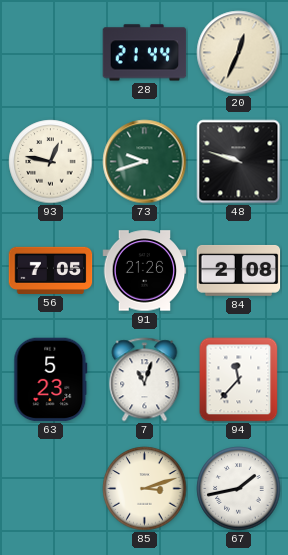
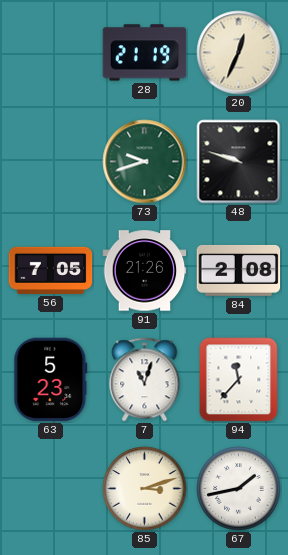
28: 21:44 -> 21:19
93: 12:47 -> none
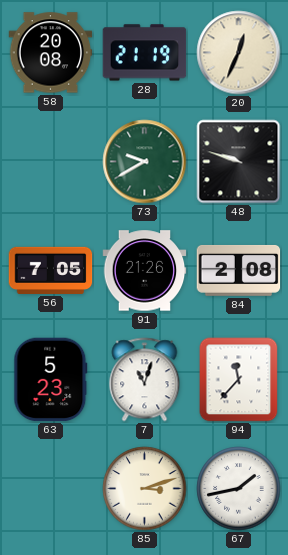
58: none -> 20:08
73: 9:42 -> 9:40
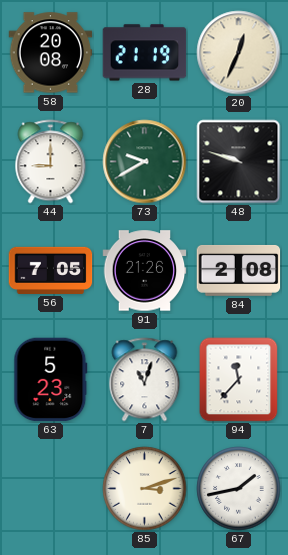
44: none -> 9:00
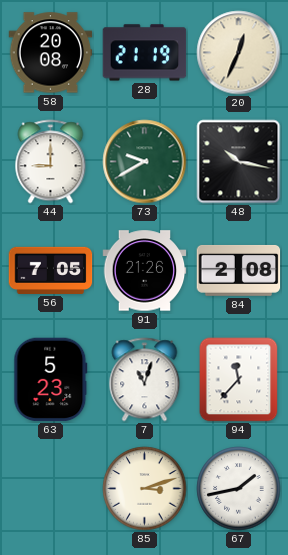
48: 9:48 -> 10:17
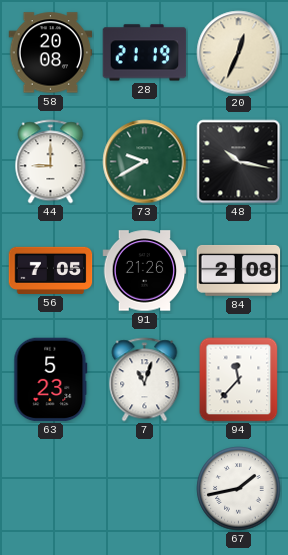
85: 3:12 -> none
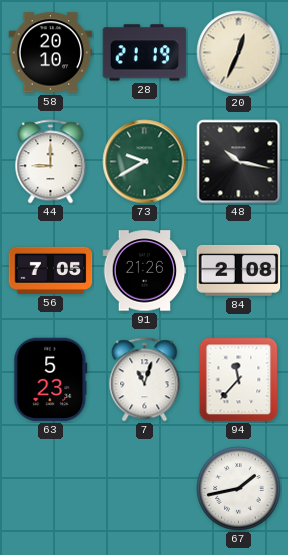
58: 20:08 -> 20:10
